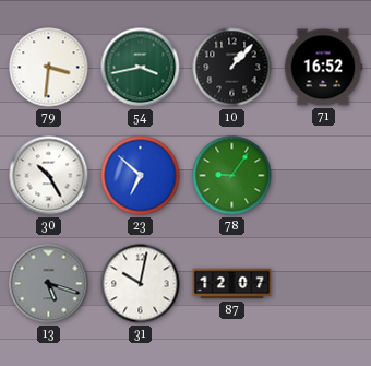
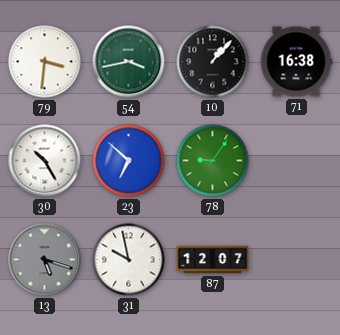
71: 16:52 -> 16:38
31: 10:02 -> 9:58
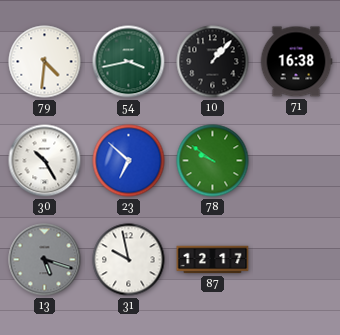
79: 3:31 -> 4:31
78: 9:06 -> 9:51
87: 12:07 -> 12:17
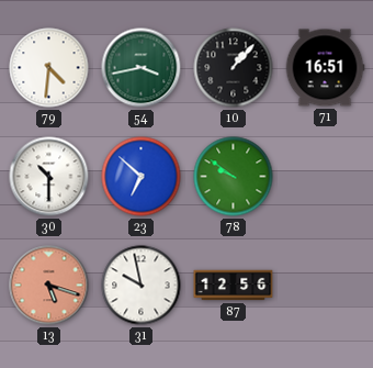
71: 16:38 -> 16:51
30: 10:25 -> 10:30
13 dial: grey -> salmon
87: 12:17 -> 12:56
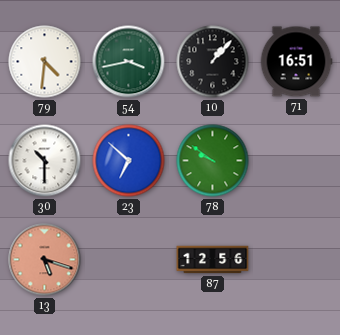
31: 9:58 -> none
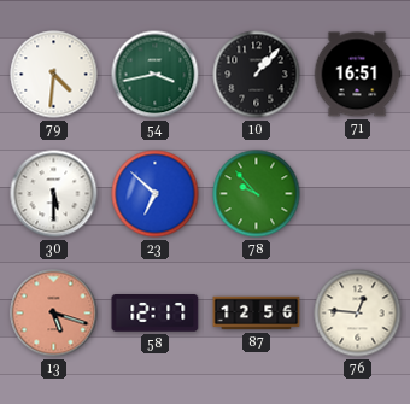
30: 10:30 -> 5:30
78: 9:51 -> 9:53
58: none -> 12:17
76: none -> 12:46
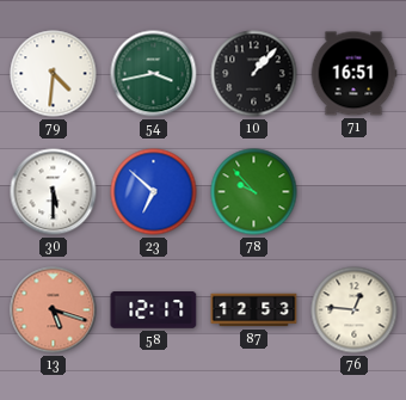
87: 12:56 -> 12:53
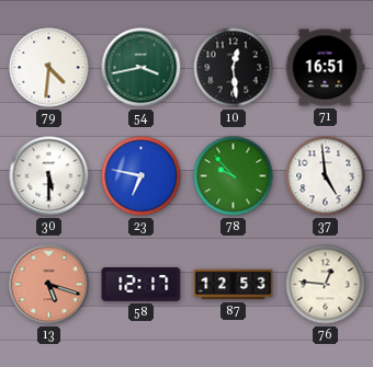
10: 1:07 -> 12:29
23: 6:52 -> 6:47
37: none -> 4:59
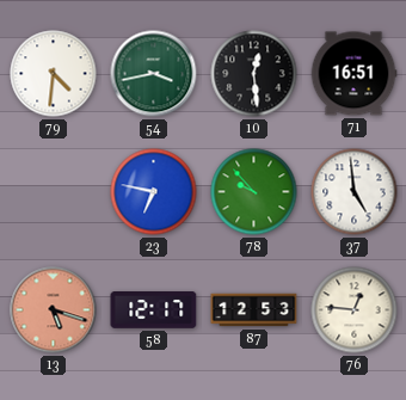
30: 5:30 -> none
